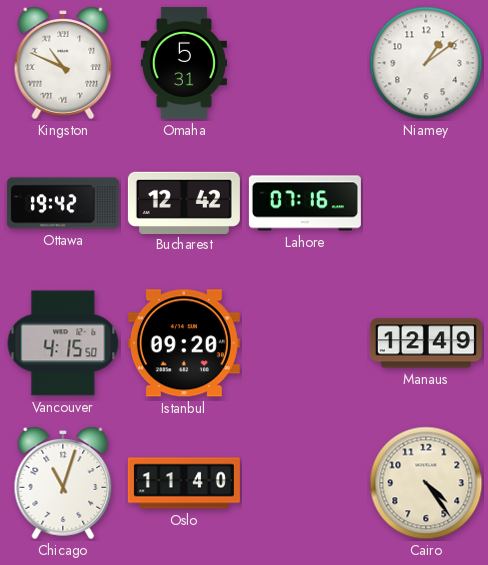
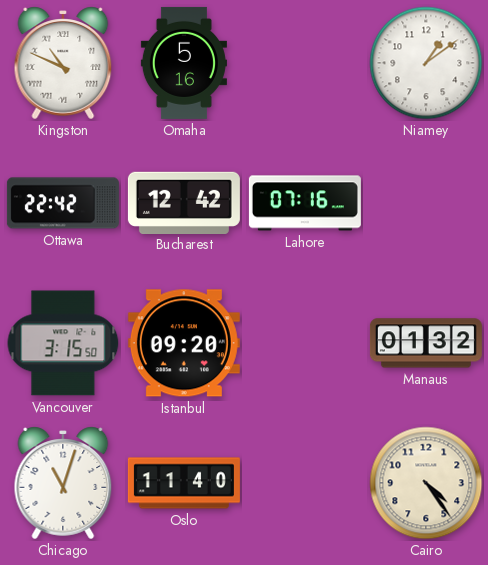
Omaha: 5:31 -> 5:16
Ottawa: 19:42 -> 22:42
Vancouver: 4:15 -> 3:15
Manaus: 12:49 -> 01:32
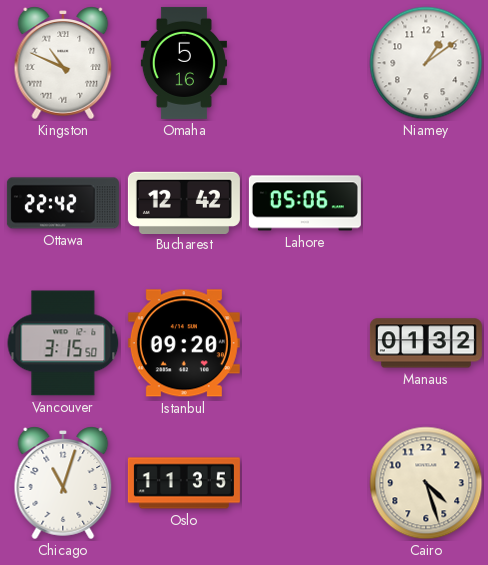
Lahore: 07:16 -> 05:06
Oslo: 11:40 -> 11:35
Cairo: 4:24 -> 4:27
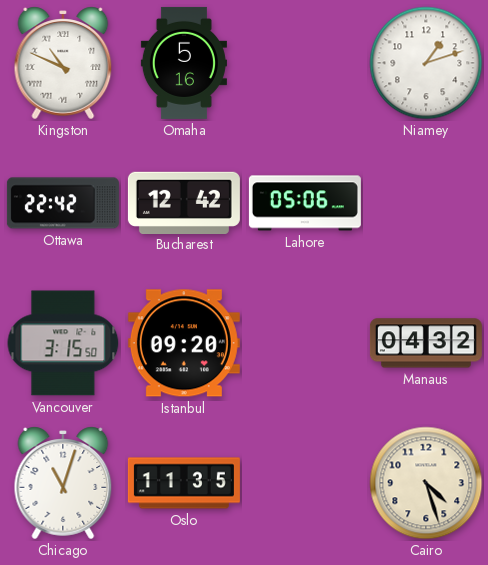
Niamey: 1:09 -> 1:12
Manaus: 01:32 -> 04:32
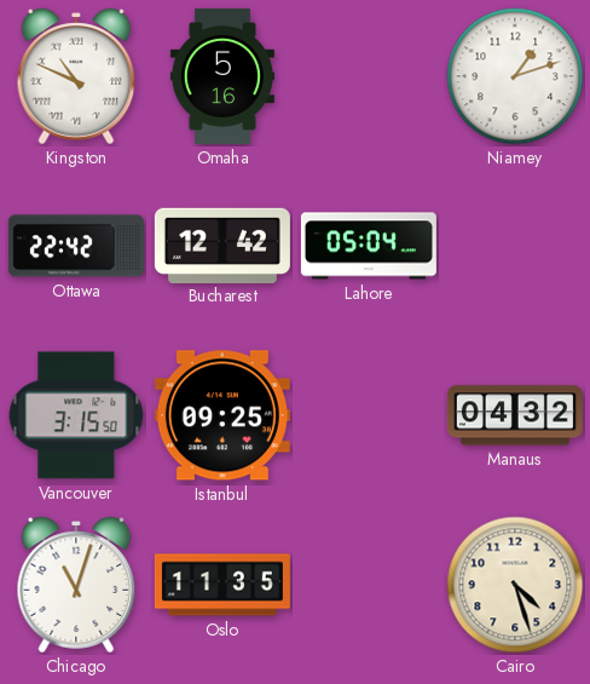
Lahore: 05:06 -> 05:04
Istanbul: 09:20 -> 09:25
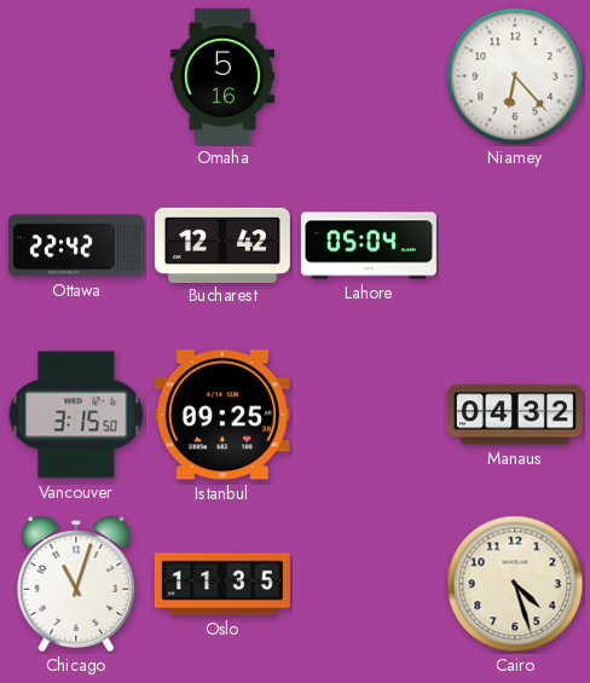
Kingston: 10:49 -> none
Niamey: 1:12 -> 6:23
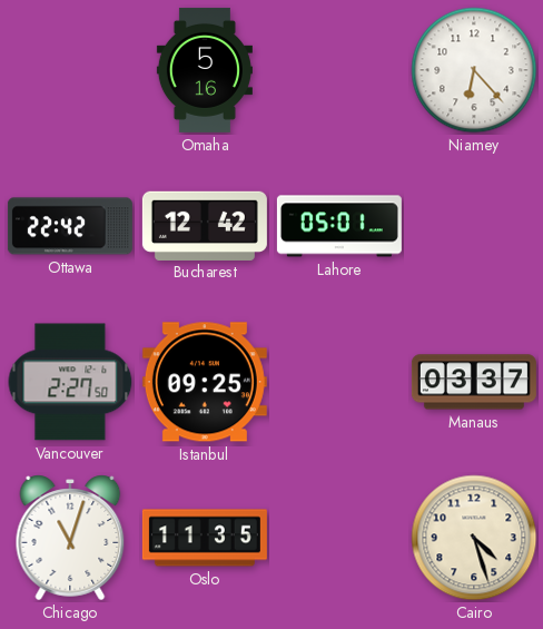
Lahore: 05:04 -> 05:01
Vancouver: 3:15 -> 2:27
Manaus: 04:32 -> 03:37
